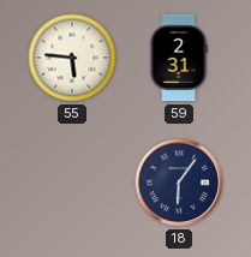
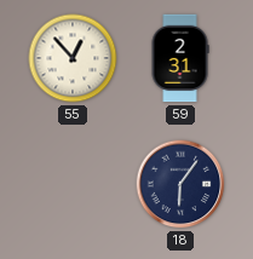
55: 5:46 -> 12:53
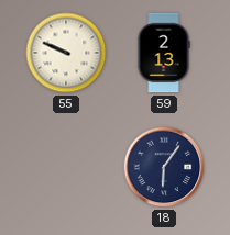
55: 12:53 -> 9:49
59: 2:31 -> 2:13
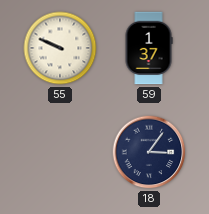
59: 2:13 -> 1:37
18: 6:06 -> 3:06
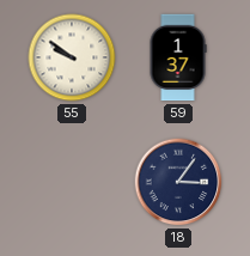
55: 9:49 -> 9:51
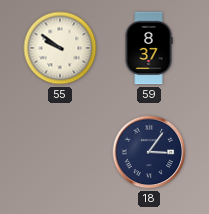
59: 1:37 -> 8:37
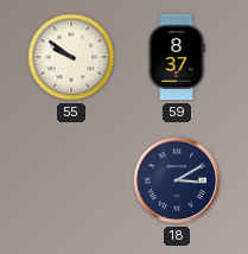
18: 3:06 -> 3:10
